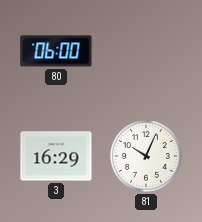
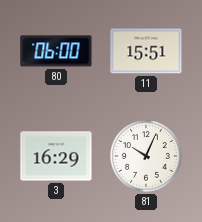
11: none -> 15:51
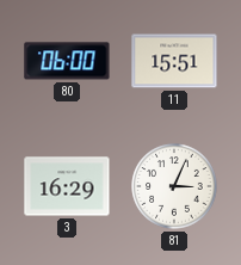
81: 10:04 -> 3:04
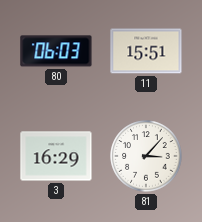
80: 06:00 -> 06:03
81: 3:04 -> 3:07
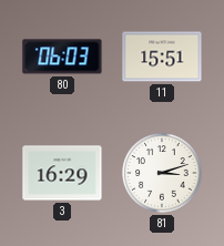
81: 3:07 -> 3:12
